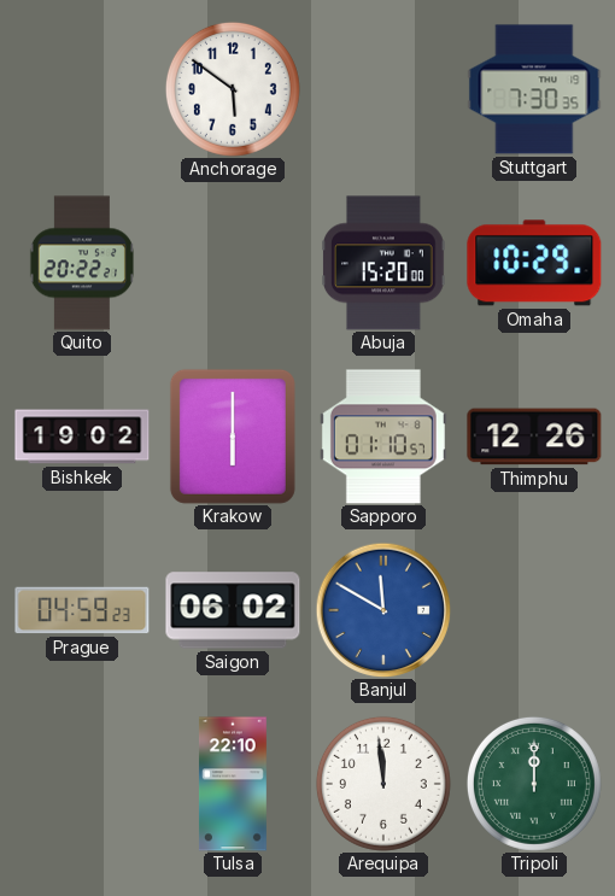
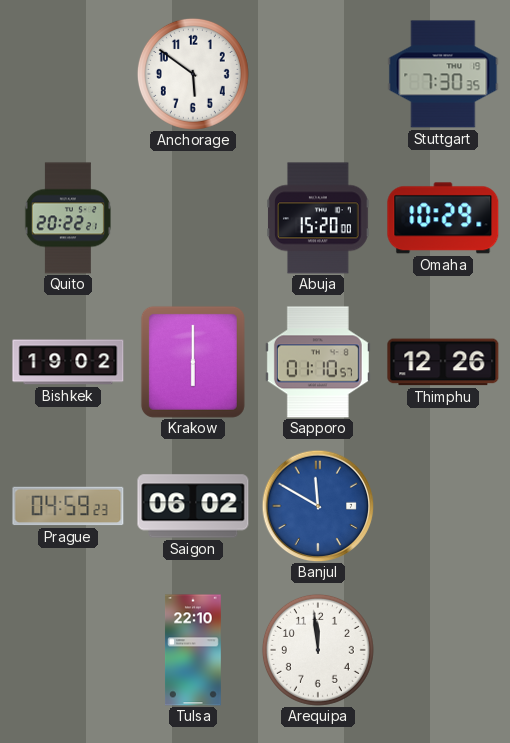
Tripoli: 12:00 -> none
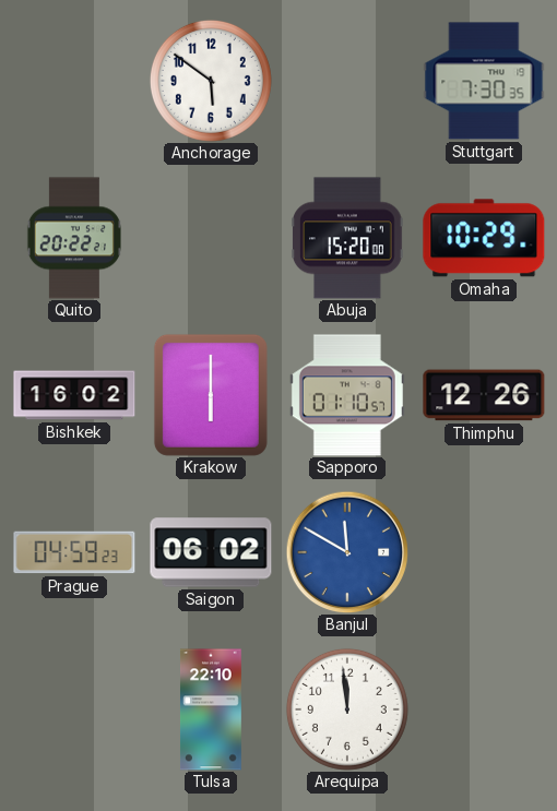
Bishkek: 19:02 -> 16:02
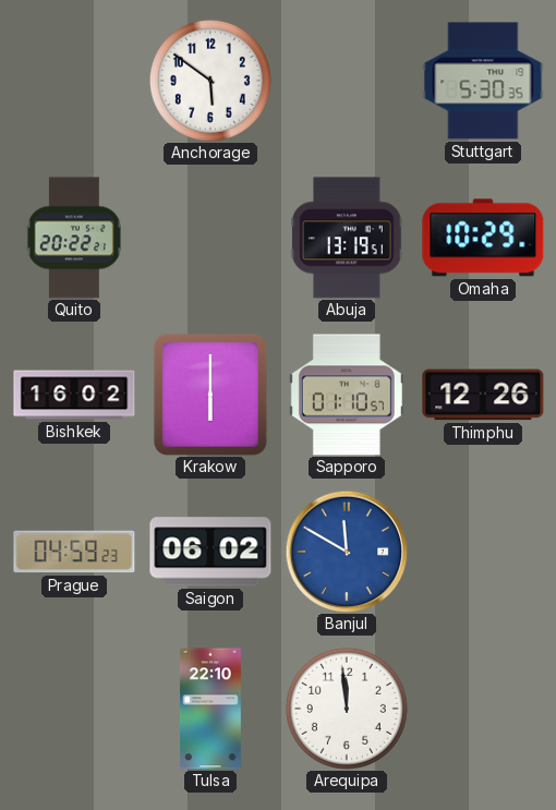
Stuttgart: 7:30 -> 5:30
Abuja: 15:20 -> 13:19
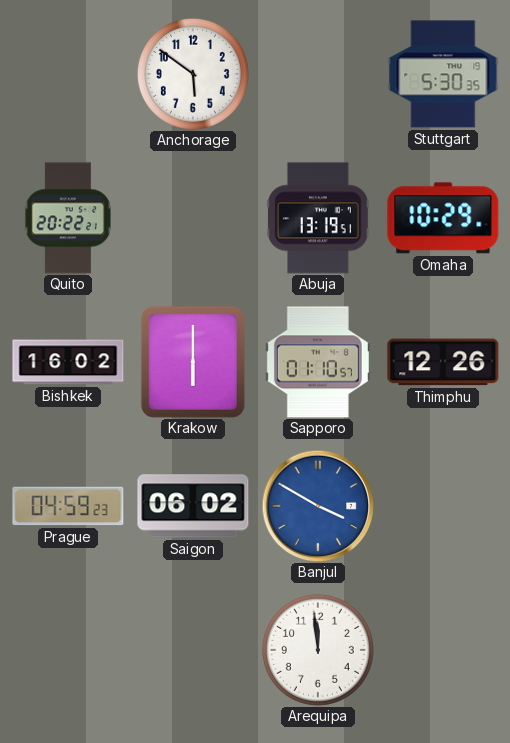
Banjul: 11:50 -> 3:50
Tulsa: 22:10 -> none
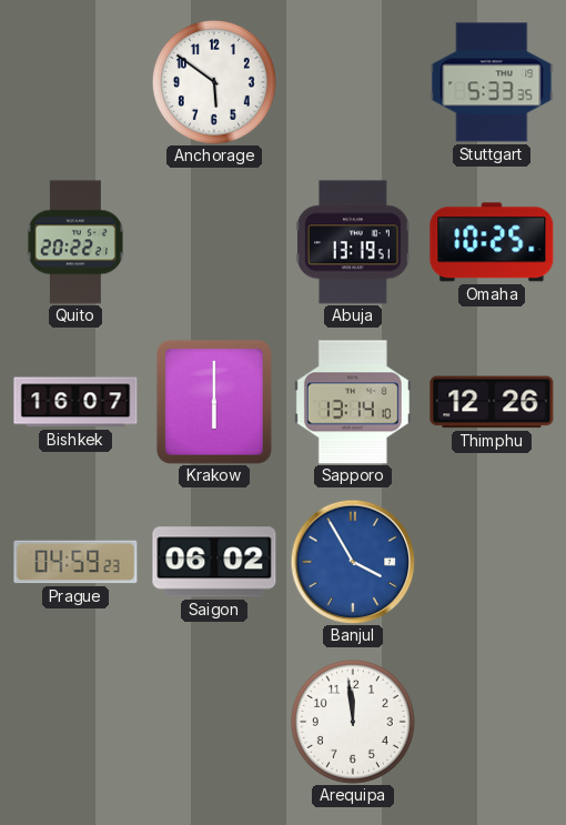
Stuttgart: 5:30 -> 5:33
Omaha: 10:29 -> 10:25
Bishkek: 16:02 -> 16:07
Sapporo: 01:10 -> 13:14
Banjul: 3:50 -> 3:55
